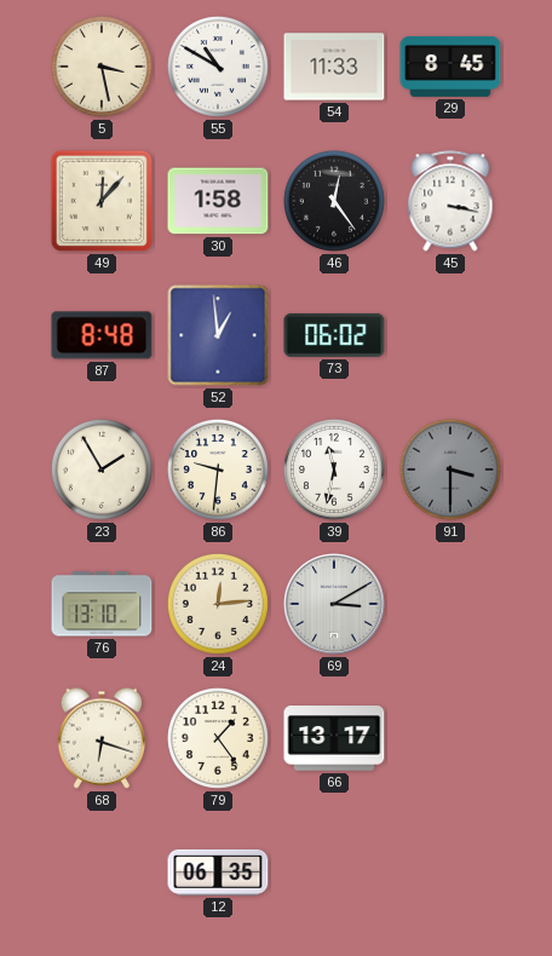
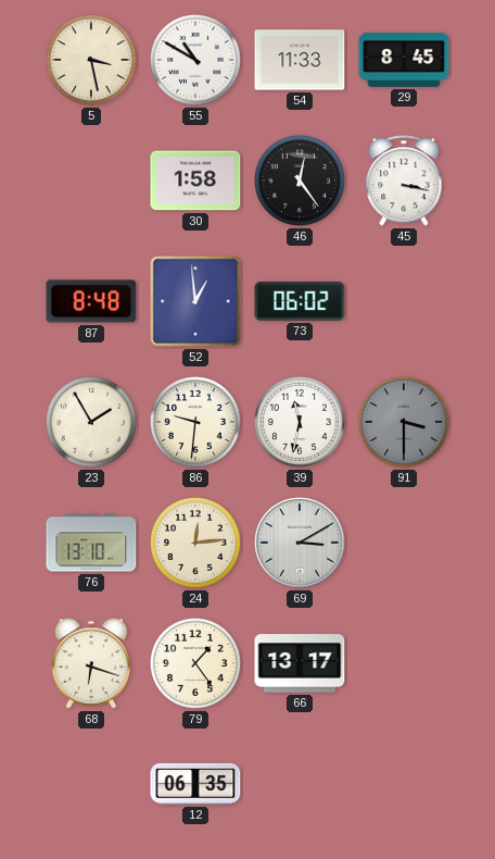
49: 12:07 -> none
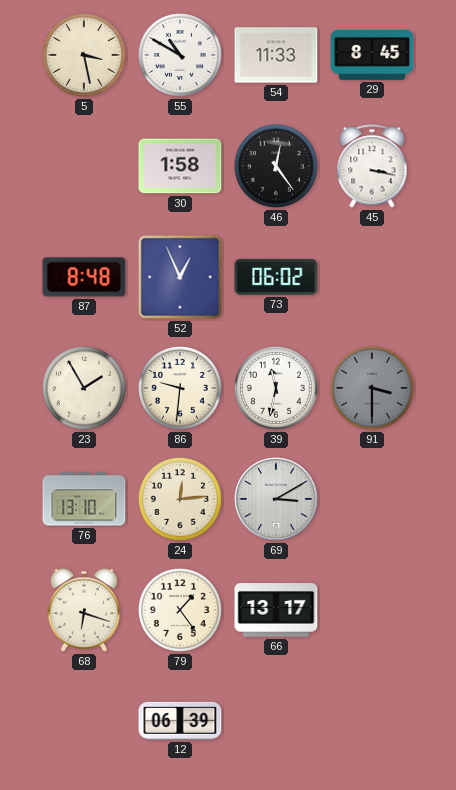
52: 12:59 -> 12:56
12: 06:35 -> 06:39
